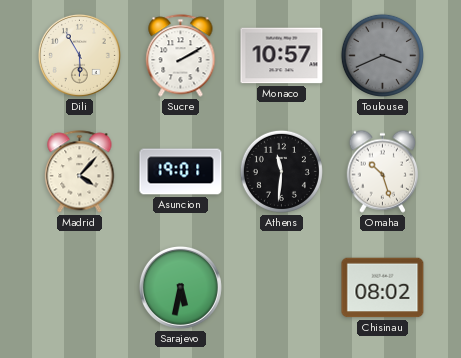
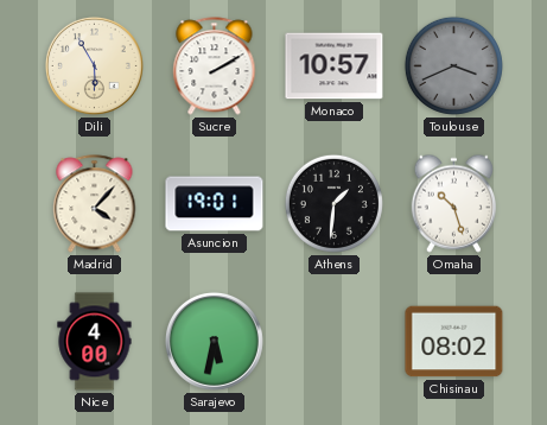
Athens: 11:31 -> 1:31
Nice: none -> 4:00
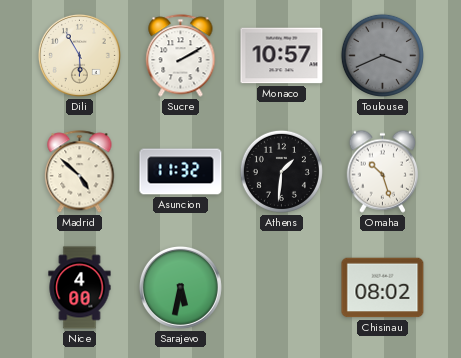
Madrid: 4:07 -> 4:52
Asuncion: 19:01 -> 11:32
